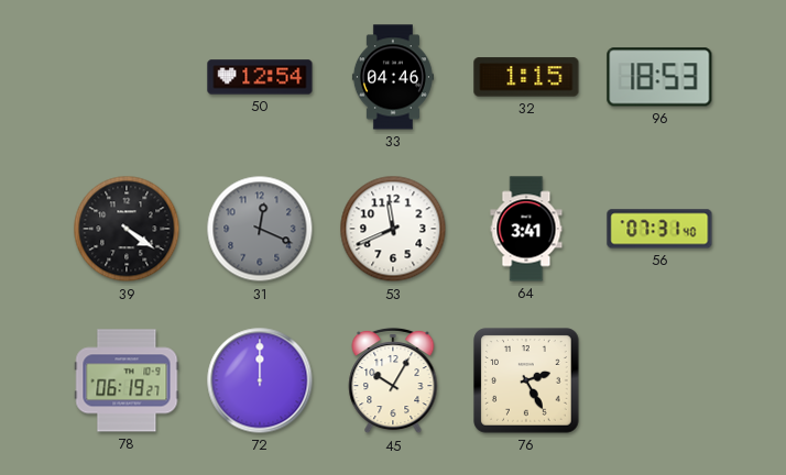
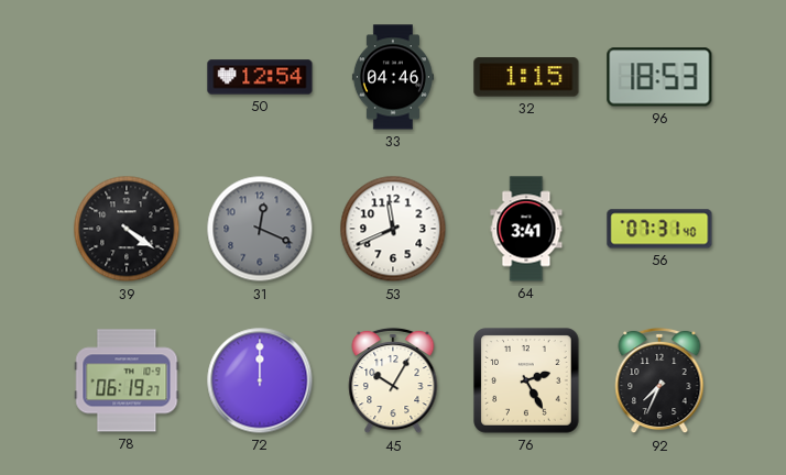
92: none -> 7:34
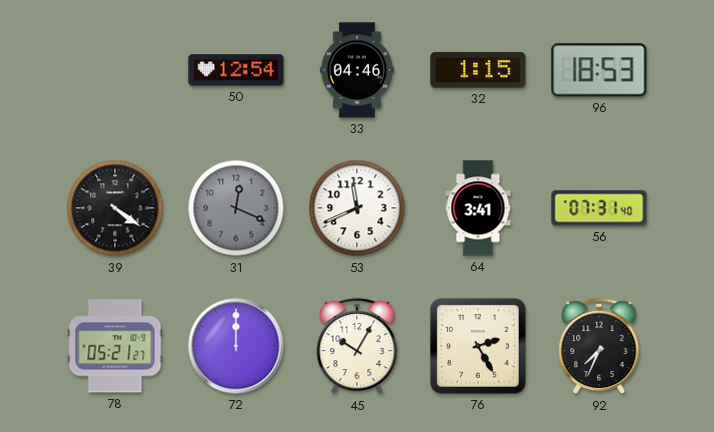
78: 06:19 -> 05:21
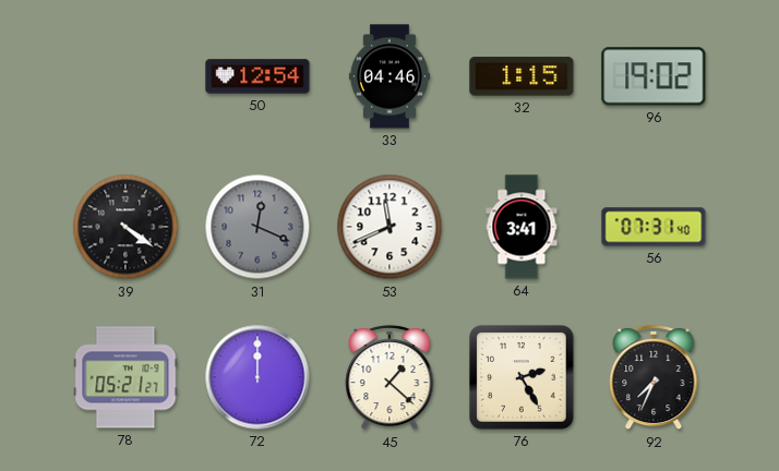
96: 18:53 -> 19:02
45: 10:05 -> 1:22
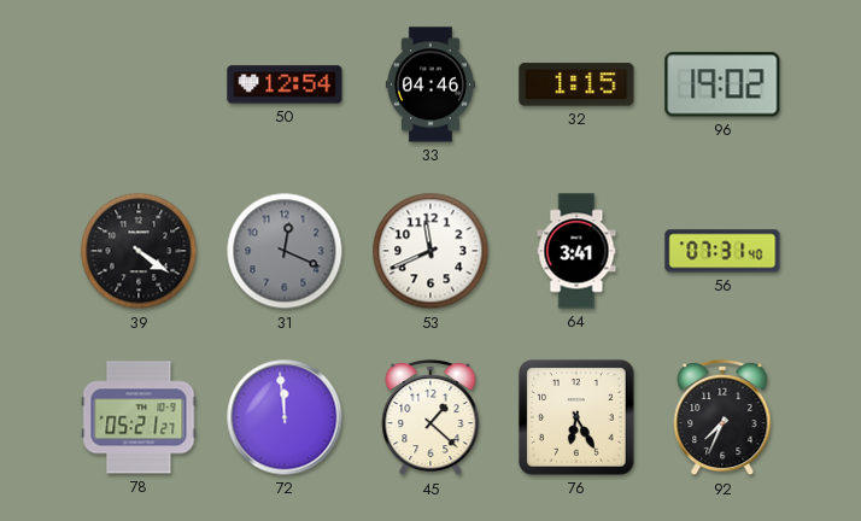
72: 12:00 -> 11:59
76: 2:25 -> 6:25
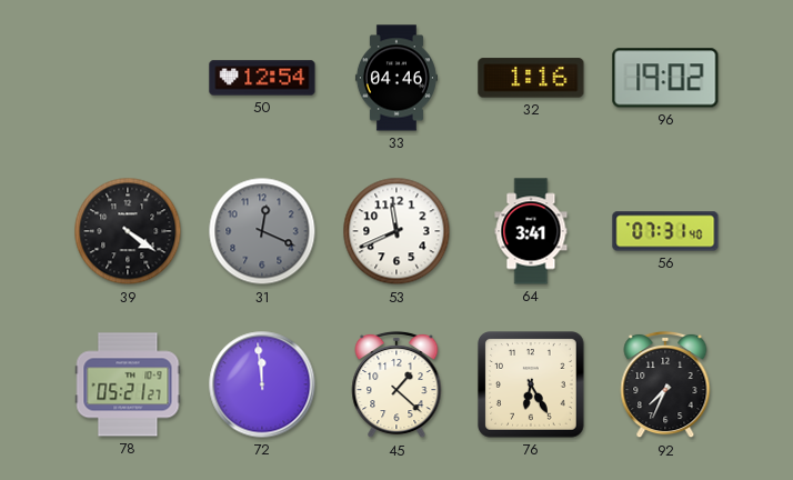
32: 1:15 -> 1:16
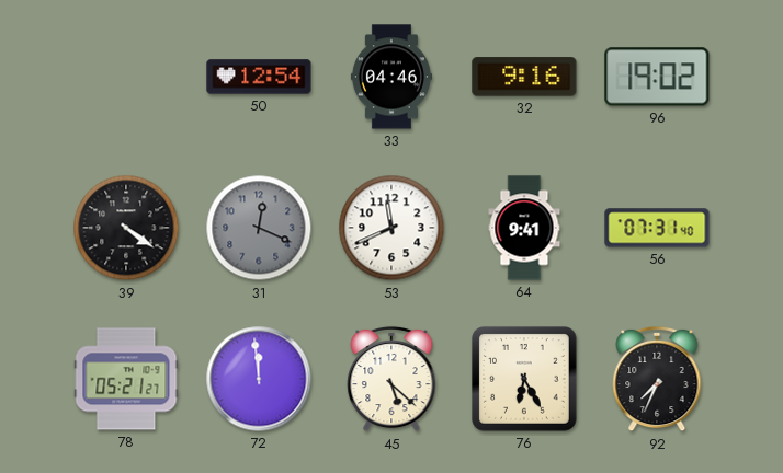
32: 1:16 -> 9:16
64: 3:41 -> 9:41
45: 1:22 -> 5:22
